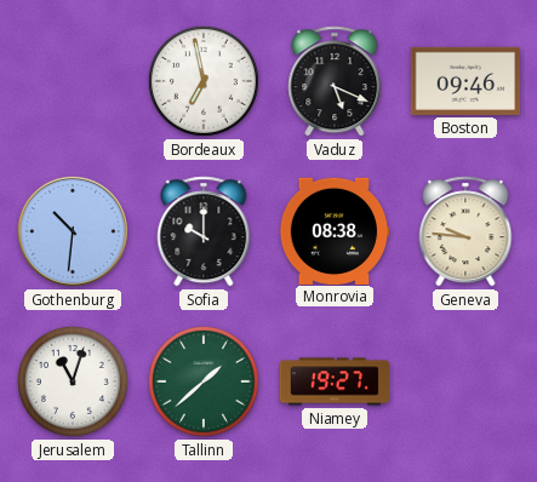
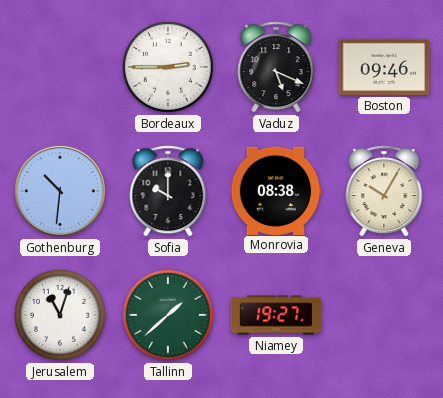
Bordeaux: 6:58 -> 2:45
Geneva: 9:46 -> 10:05
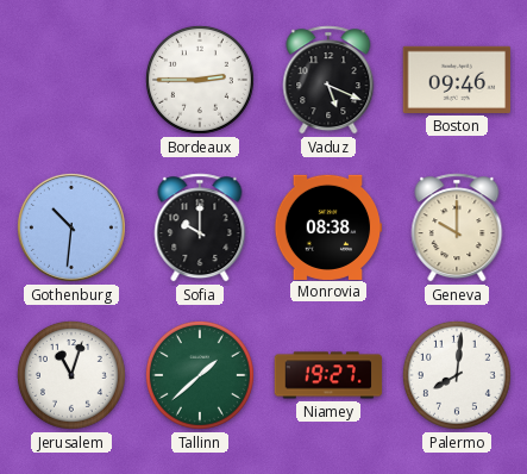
Geneva: 10:05 -> 10:00
Palermo: none -> 8:01
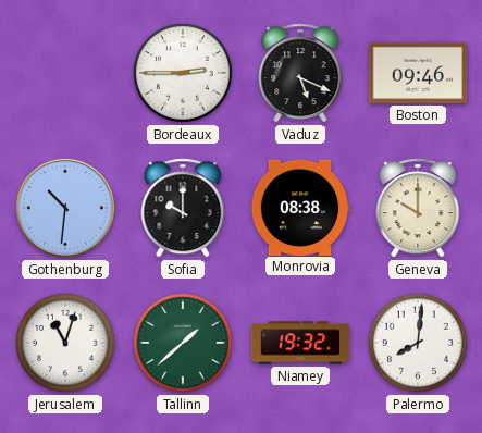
Niamey: 19:27 -> 19:32
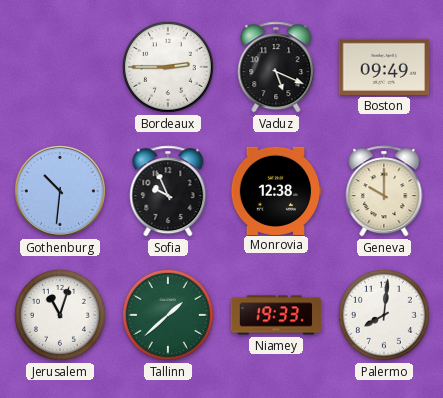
Boston: 09:46 -> 09:49
Sofia: 10:00 -> 9:56
Monrovia: 08:38 -> 12:38
Niamey: 19:32 -> 19:33
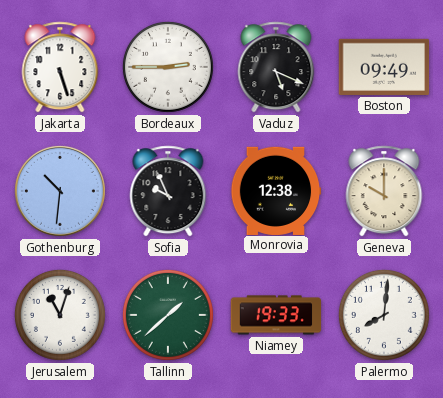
Jakarta: none -> 5:27
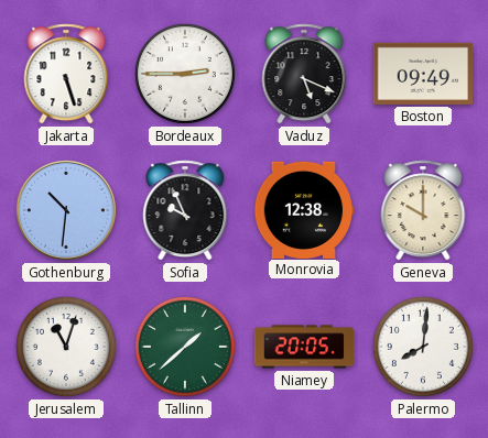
Niamey: 19:33 -> 20:05
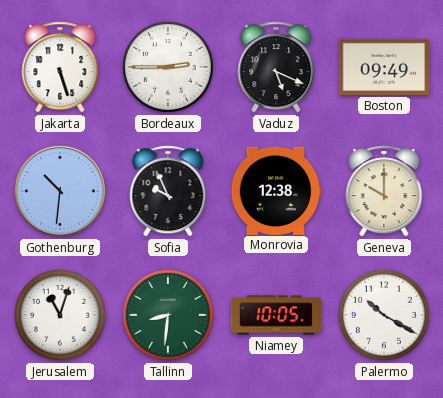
Tallinn: 1:38 -> 8:31
Niamey: 20:05 -> 10:05
Palermo: 8:01 -> 10:20
